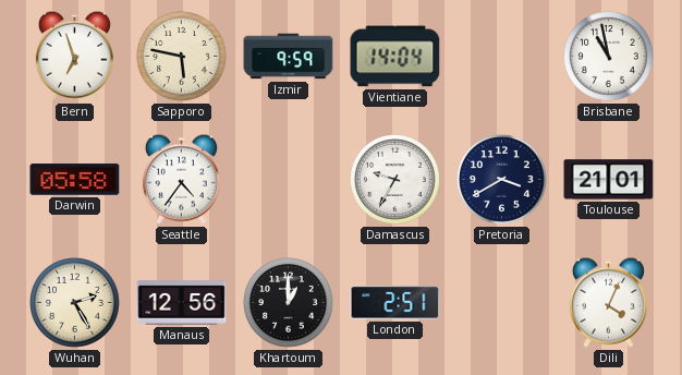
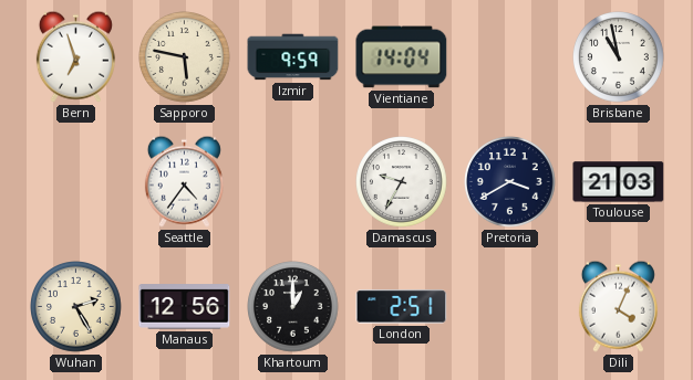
Darwin: 05:58 -> none
Toulouse: 21:01 -> 21:03
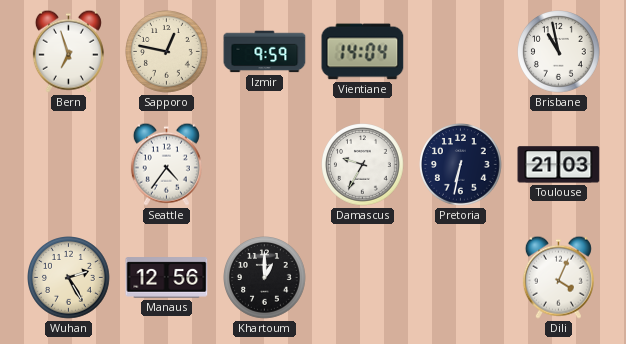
Sapporo: 5:47 -> 12:47
Pretoria: 3:40 -> 6:32
London: 2:51 -> none
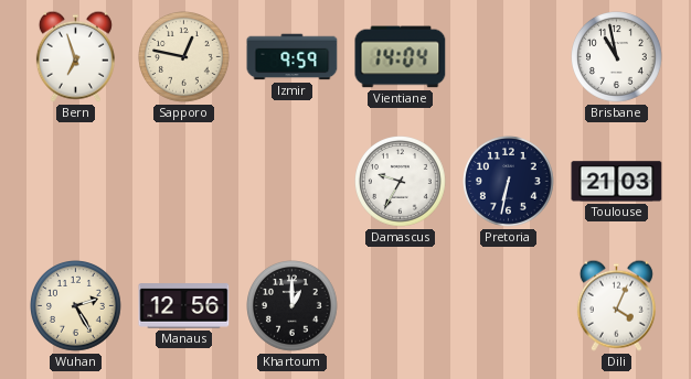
Seattle: 4:36 -> none
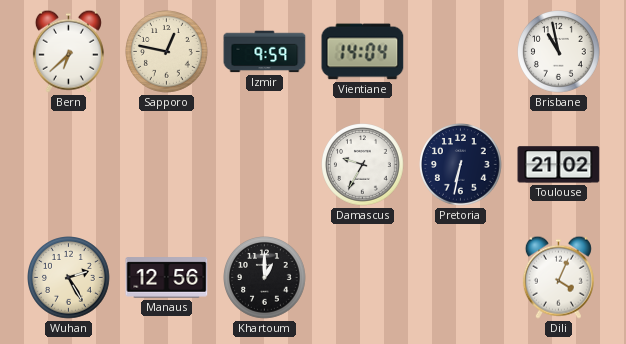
Bern: 6:57 -> 6:38
Toulouse: 21:03 -> 21:02
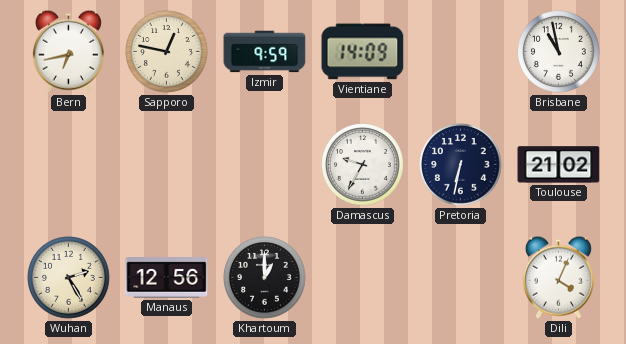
Bern: 6:38 -> 6:43
Vientiane: 14:04 -> 14:09
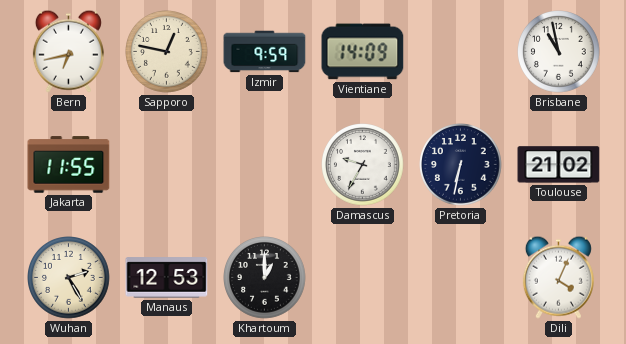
Jakarta: none -> 11:55
Manaus: 12:56 -> 12:53
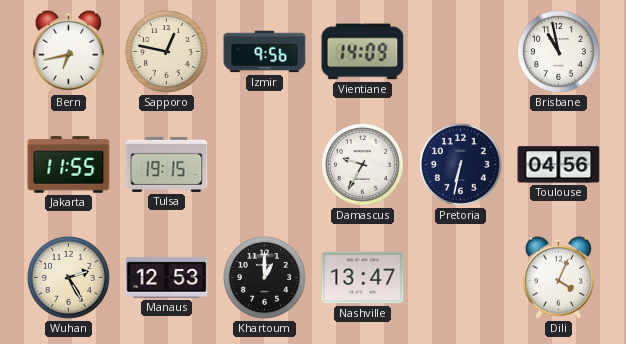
Izmir: 9:59 -> 9:56
Tulsa: none -> 19:15
Toulouse: 21:02 -> 04:56
Nashville: none -> 13:47
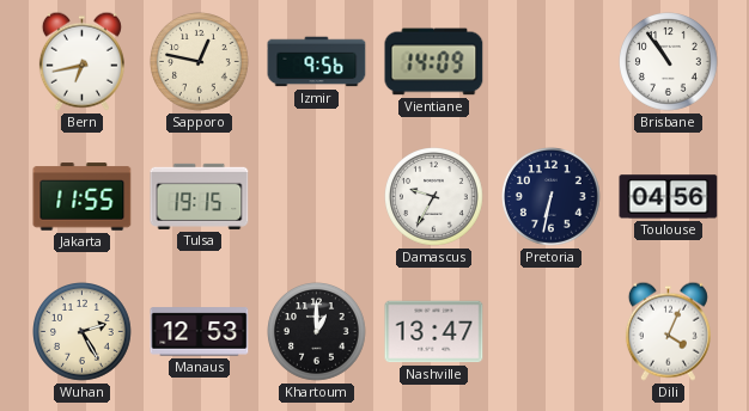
Brisbane: 10:58 -> 10:54
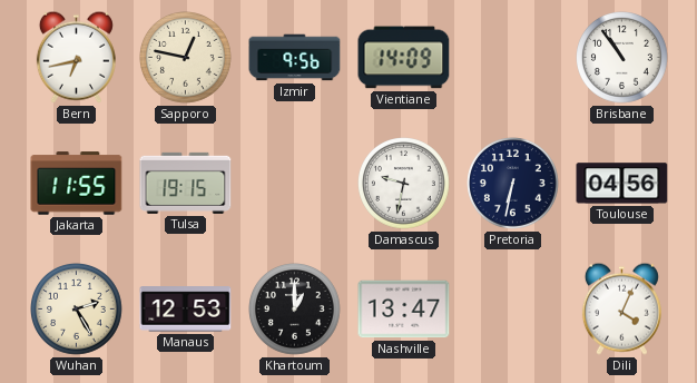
Damascus: 9:35 -> 9:32
